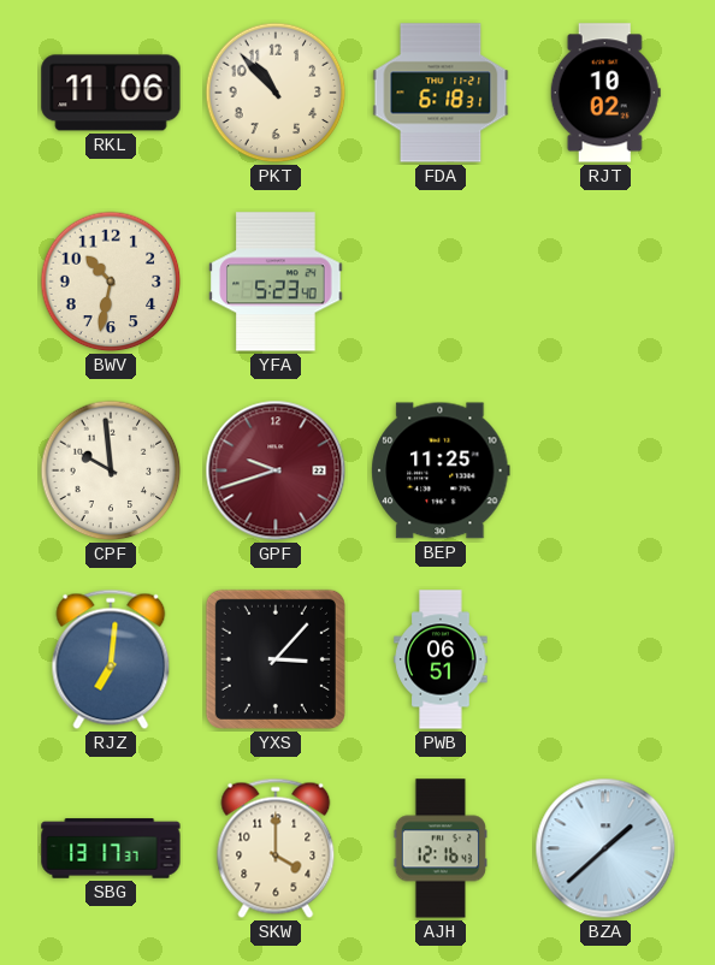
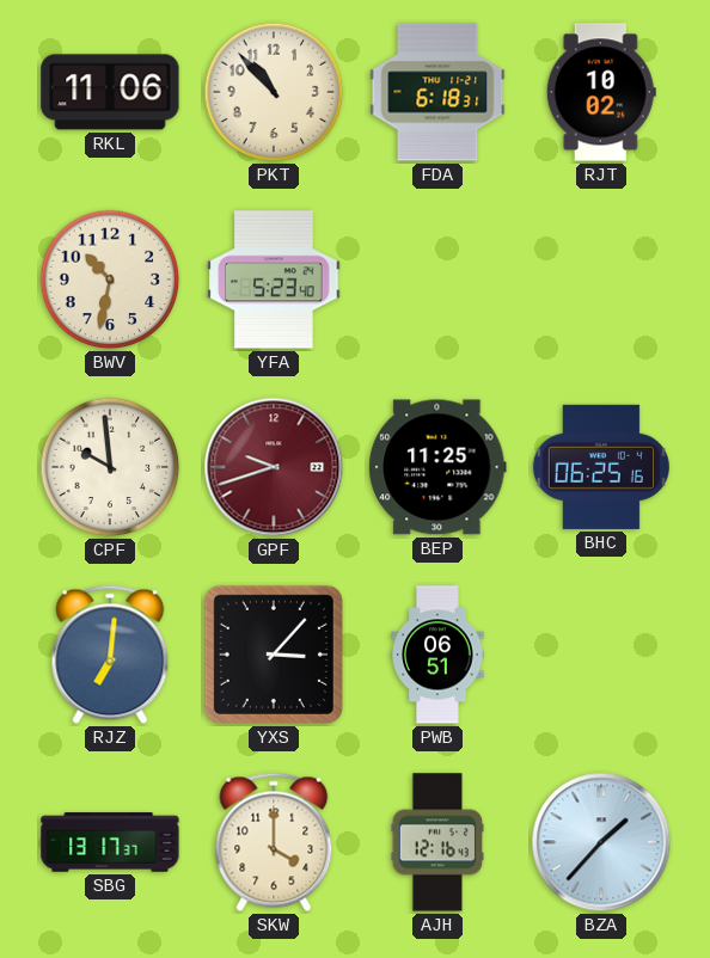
BHC: none -> 06:25
BZA: 1:38 -> 1:37
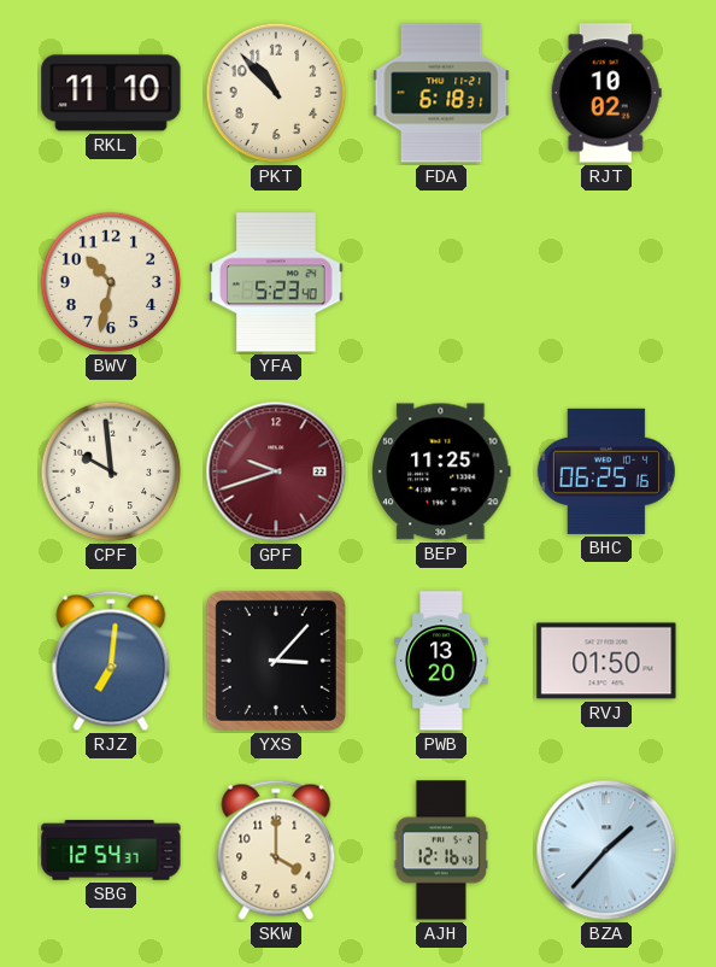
RKL: 11:06 -> 11:10
PWB: 06:51 -> 13:20
RVJ: none -> 01:50
SBG: 13:17 -> 12:54
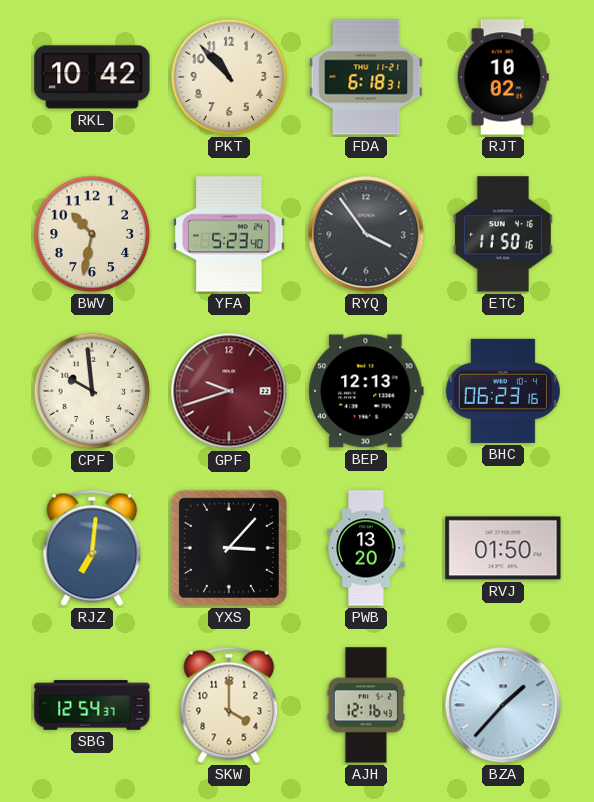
RKL: 11:10 -> 10:42
RYQ: none -> 3:54
ETC: none -> 11:50
BEP: 11:25 -> 12:13
BHC: 06:25 -> 06:23
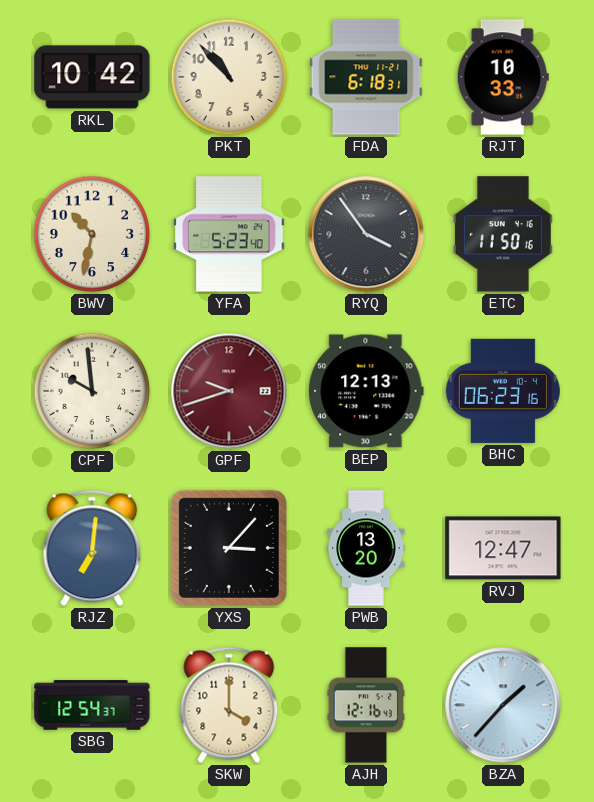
RJT: 10:02 -> 10:33
RVJ: 01:50 -> 12:47
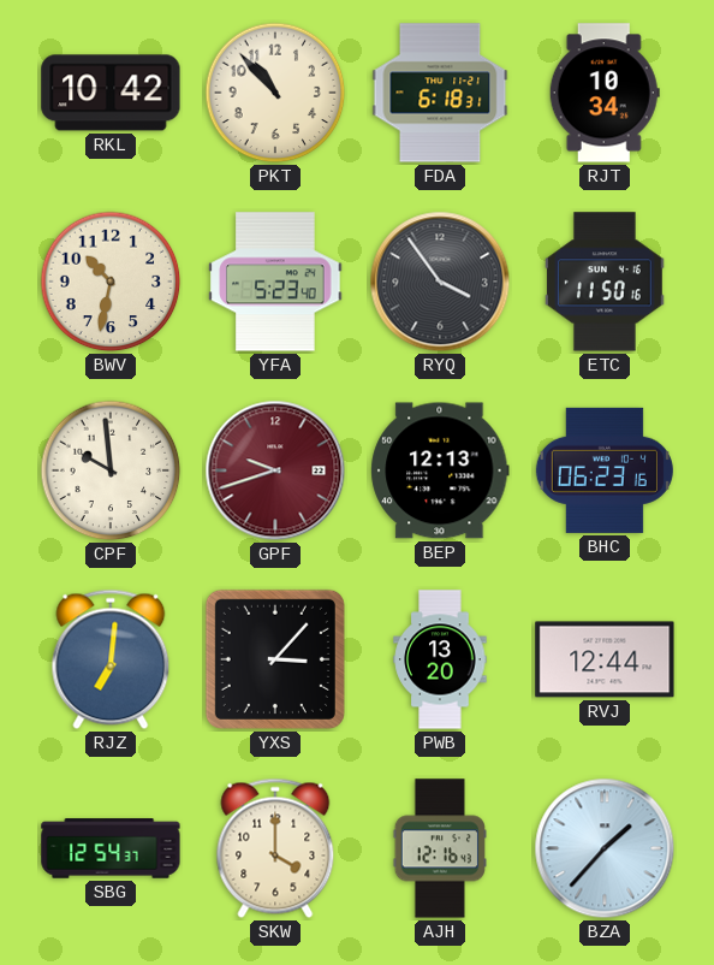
RJT: 10:33 -> 10:34
RVJ: 12:47 -> 12:44
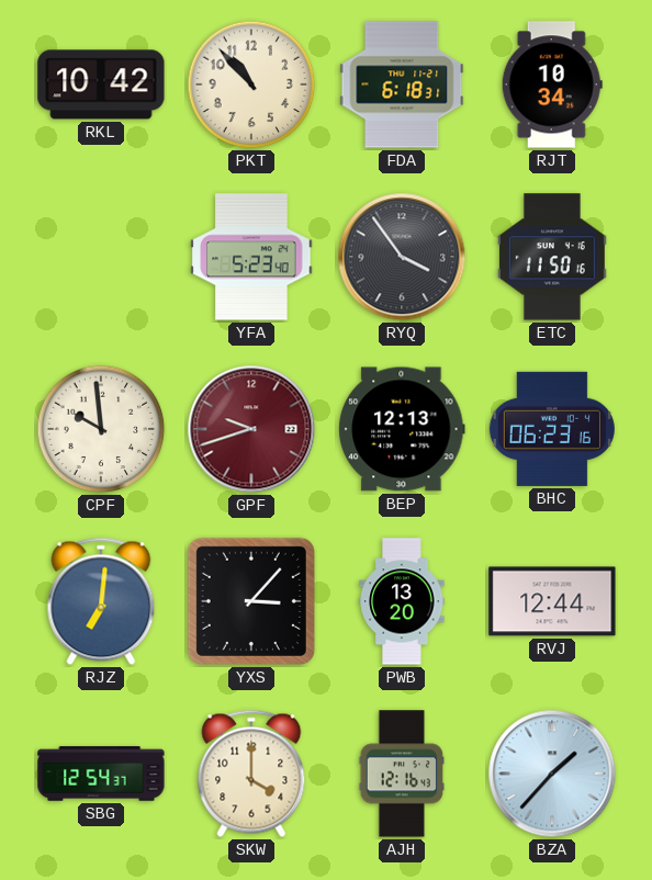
BWV: 10:32 -> none
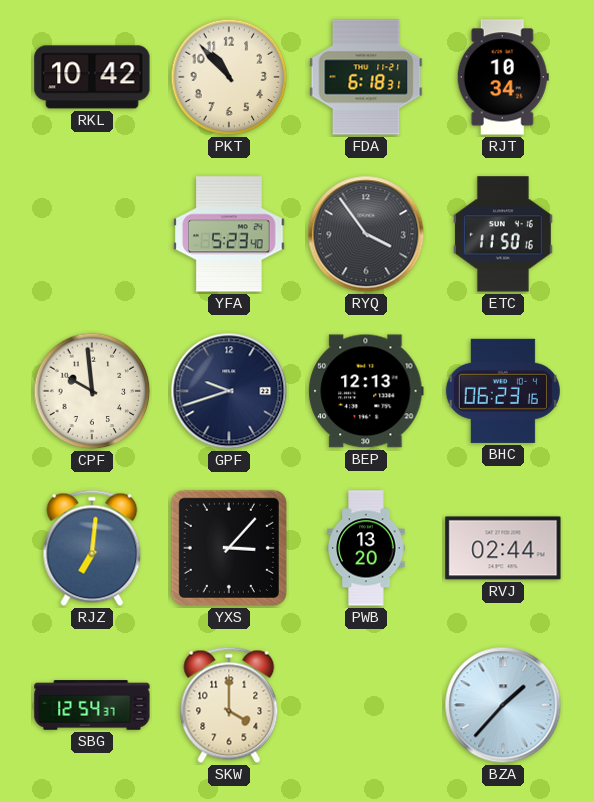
GPF dial: burgundy -> navy
RVJ: 12:44 -> 02:44
AJH: 12:16 -> none
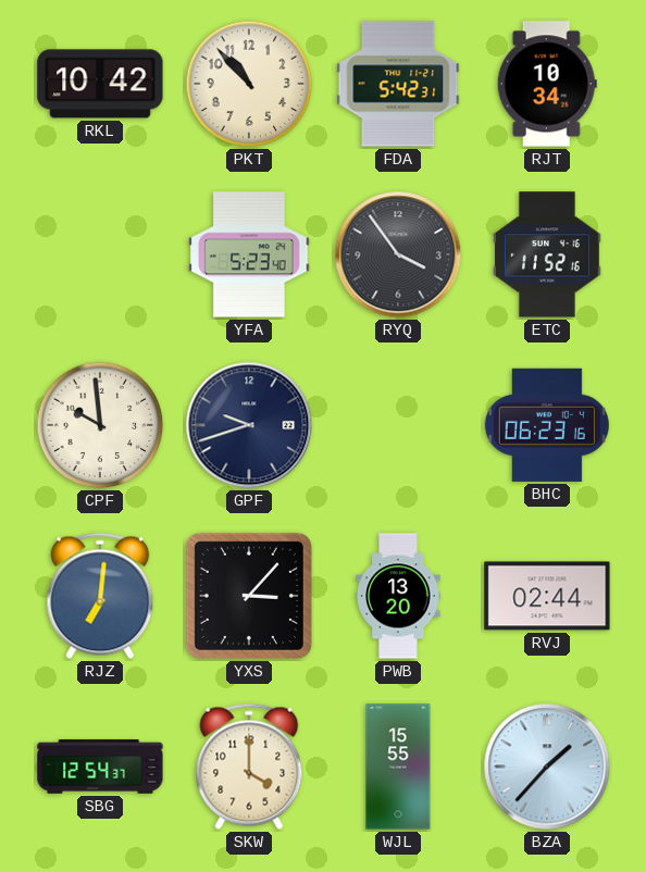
FDA: 6:18 -> 5:42
ETC: 11:50 -> 11:52
BEP: 12:13 -> none
WJL: none -> 15:55
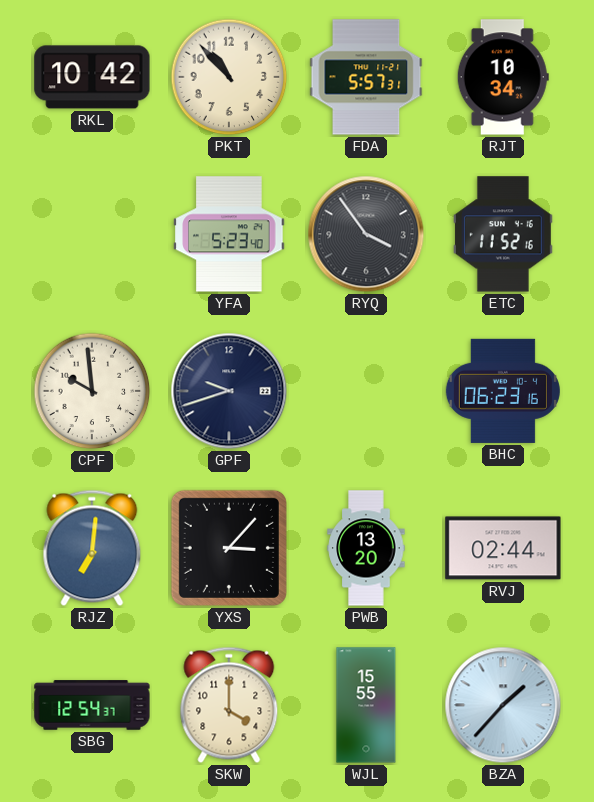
FDA: 5:42 -> 5:57
